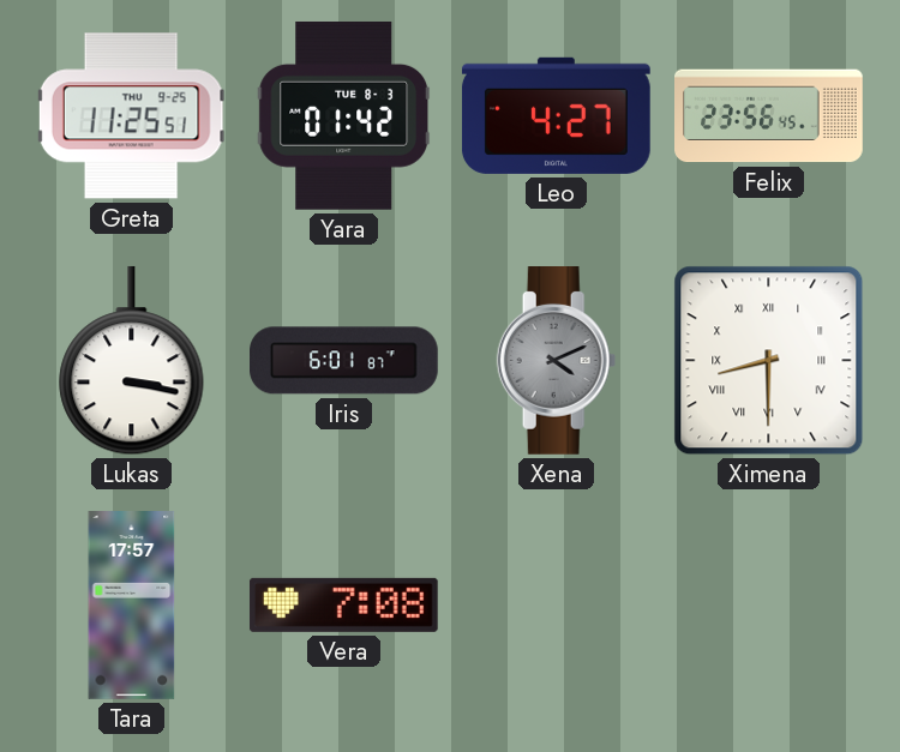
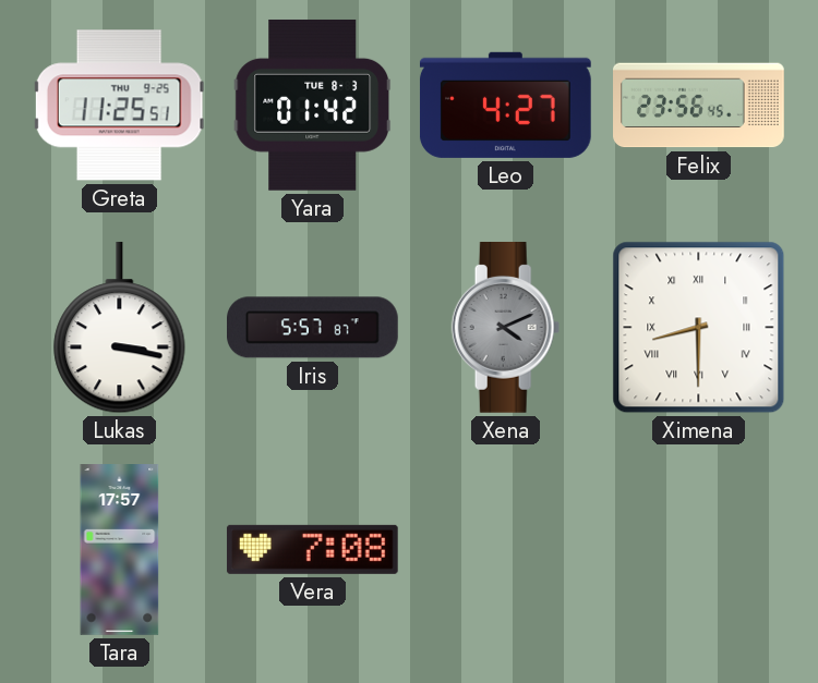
Iris: 6:01 -> 5:57
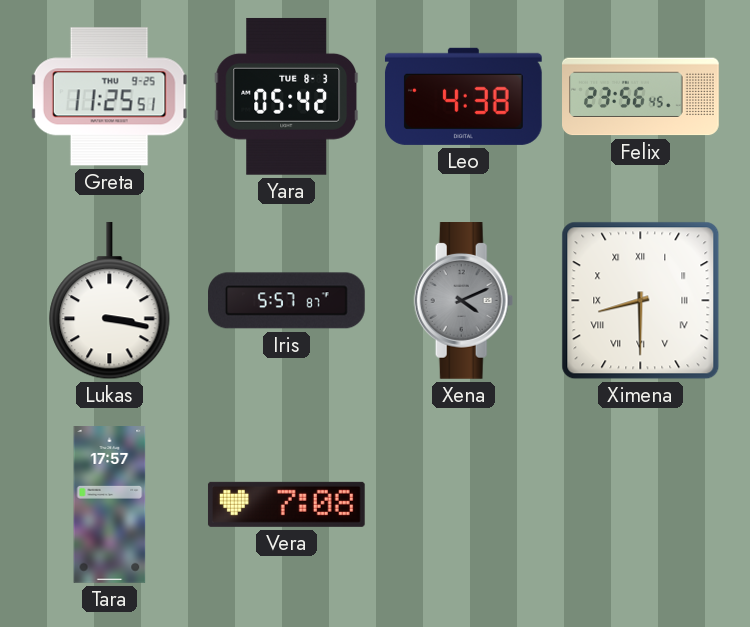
Yara: 01:42 -> 05:42
Leo: 4:27 -> 4:38
